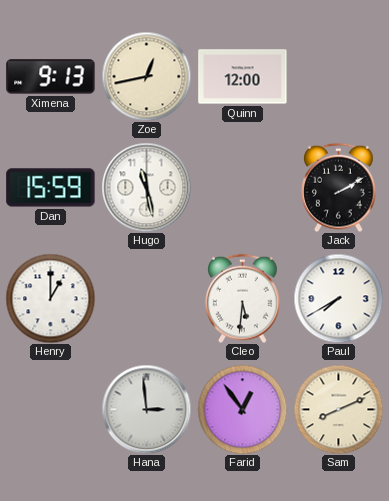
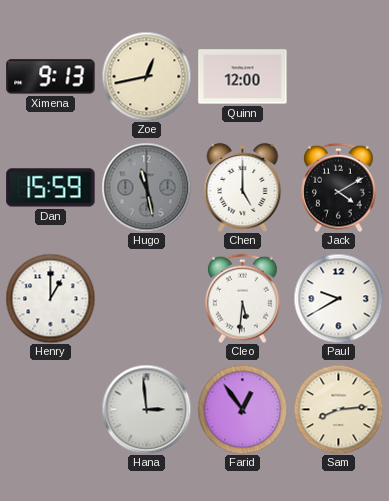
Hugo dial: white -> grey
Chen: none -> 5:00
Jack: 2:10 -> 4:10
Paul: 7:40 -> 9:40
Sam: 8:11 -> 8:14
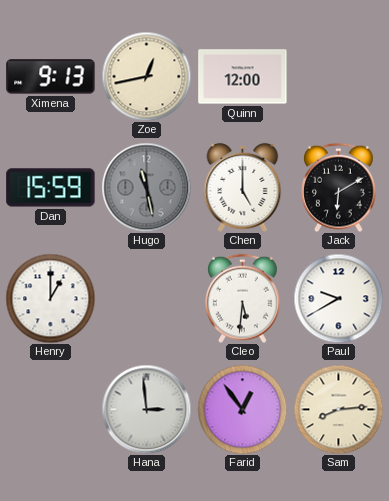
Jack: 4:10 -> 6:10
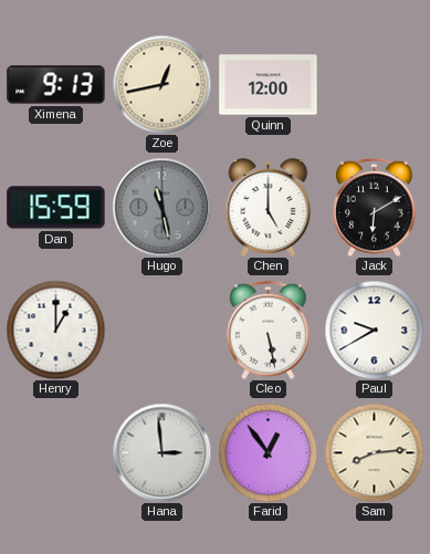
Cleo: 5:31 -> 5:28
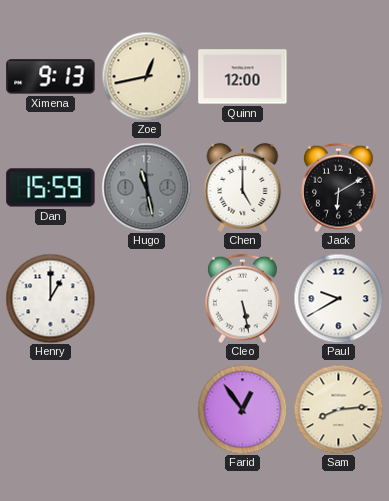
Hana: 2:59 -> none
